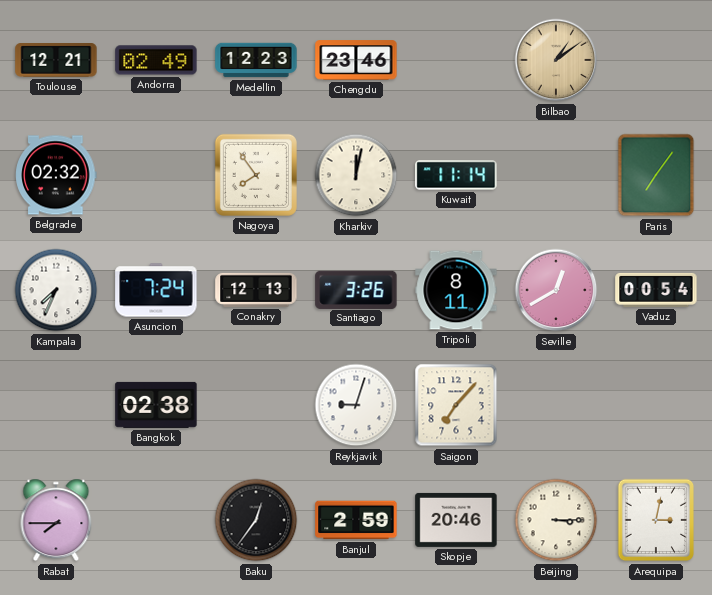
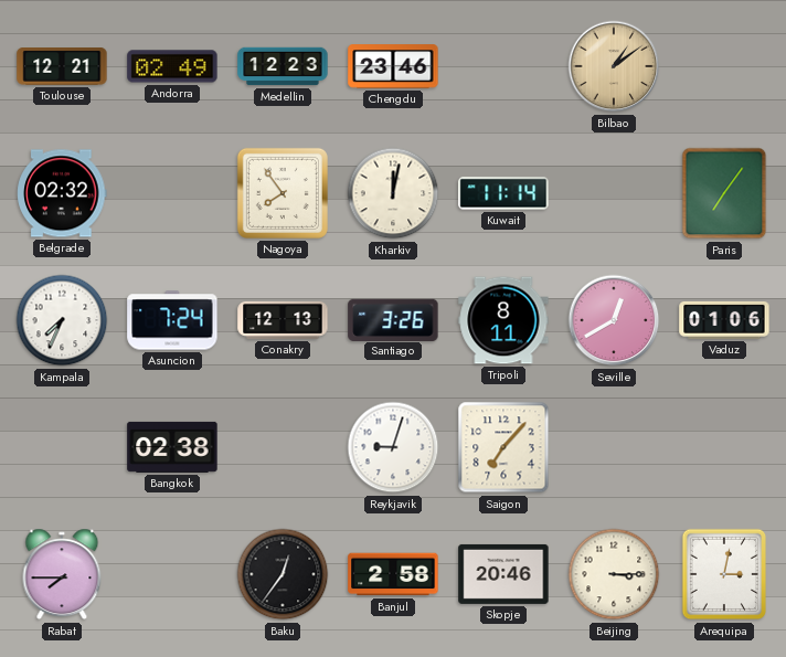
Vaduz: 00:54 -> 01:06
Banjul: 2:59 -> 2:58
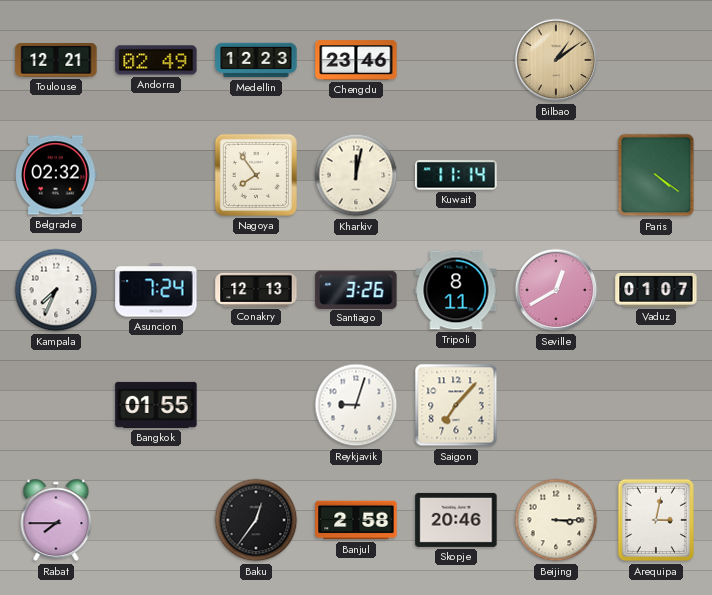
Paris: 7:06 -> 4:21
Vaduz: 01:06 -> 01:07
Bangkok: 02:38 -> 01:55
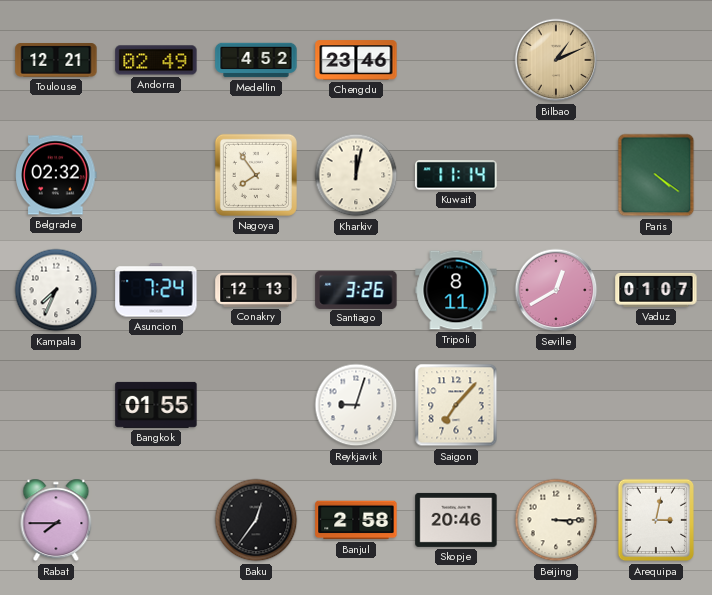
Medellin: 12:23 -> 4:52
Bilbao: 1:09 -> 1:11
